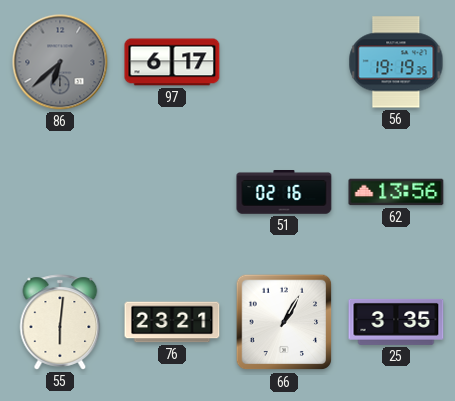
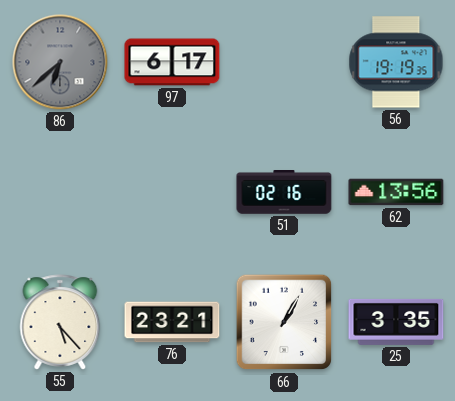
55: 6:01 -> 5:23
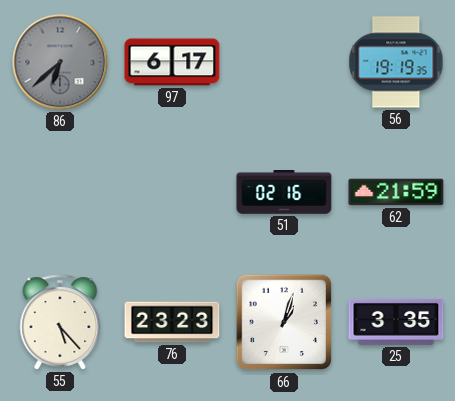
62: 13:56 -> 21:59
76: 23:21 -> 23:23
66: 1:05 -> 1:03
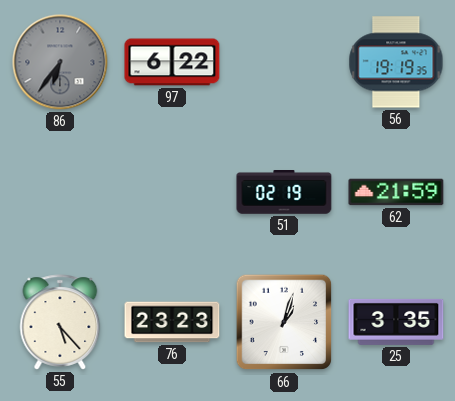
86: 6:38 -> 6:36
97: 6:17 -> 6:22
51: 02:16 -> 02:19
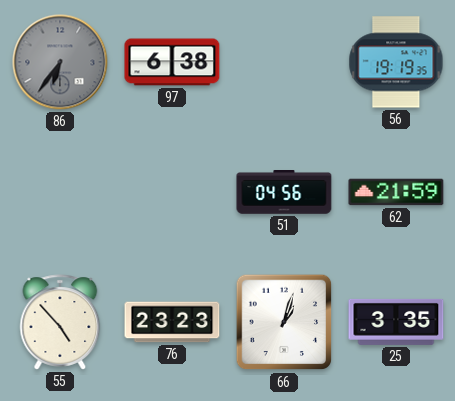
97: 6:22 -> 6:38
51: 02:19 -> 04:56
55: 5:23 -> 4:53
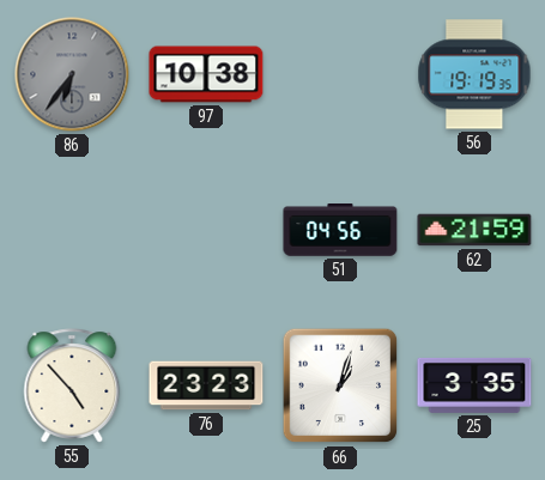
97: 6:38 -> 10:38
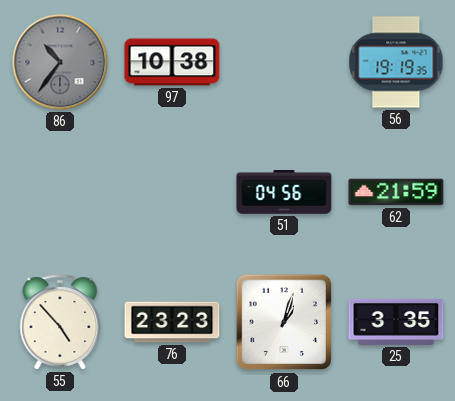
86: 6:36 -> 10:36
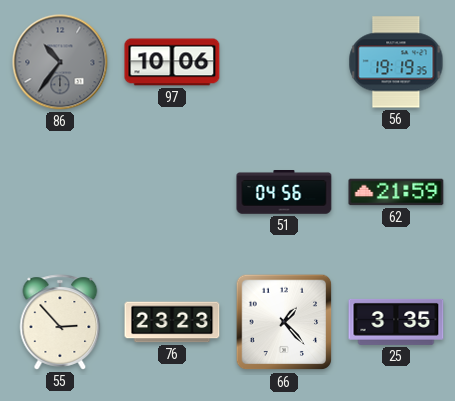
97: 10:38 -> 10:06
55: 4:53 -> 2:53
66: 1:03 -> 1:23
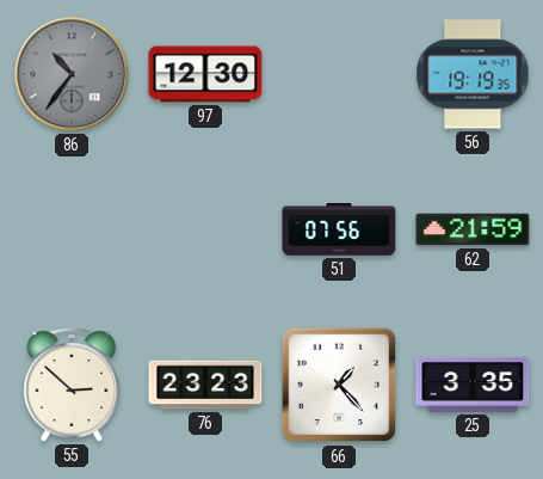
97: 10:06 -> 12:30
51: 04:56 -> 07:56
55: 2:53 -> 2:52
